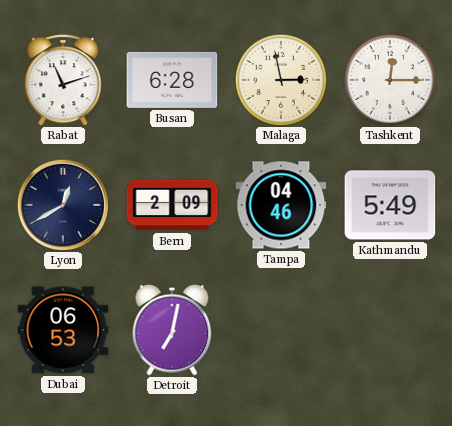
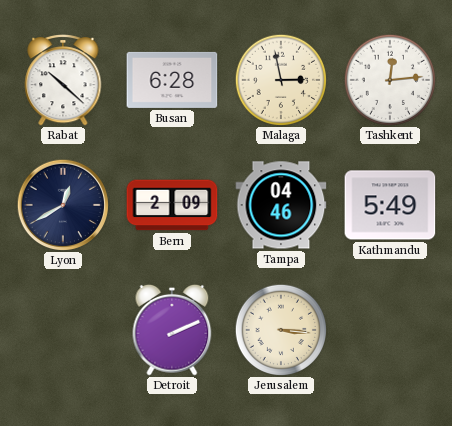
Rabat: 11:12 -> 10:22
Tashkent: 12:15 -> 12:14
Dubai: 06:53 -> none
Detroit: 7:02 -> 2:11
Jerusalem: none -> 3:16
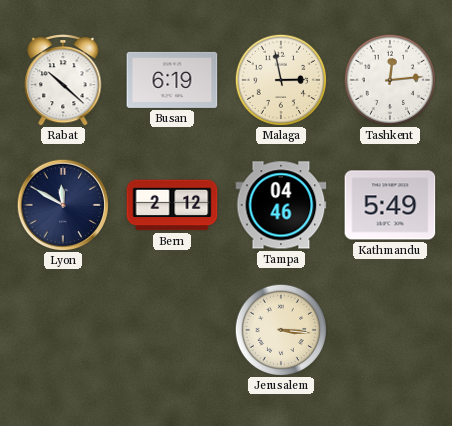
Busan: 6:28 -> 6:19
Lyon: 12:40 -> 11:50
Bern: 2:09 -> 2:12
Detroit: 2:11 -> none
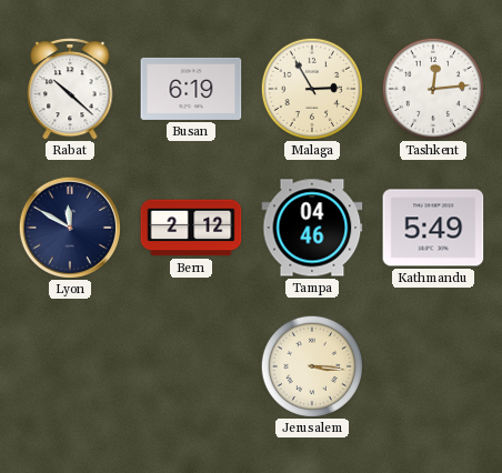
Malaga: 2:58 -> 2:55
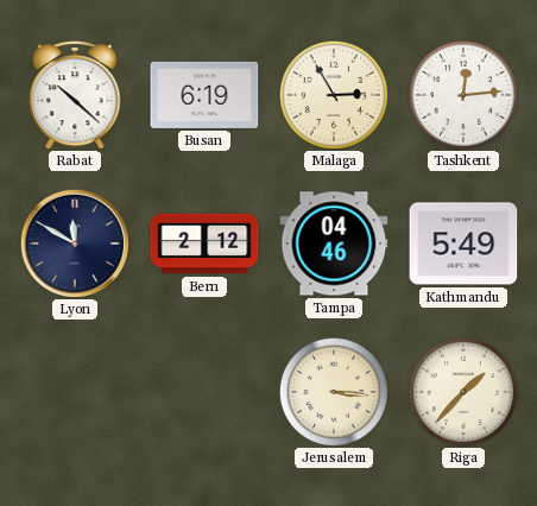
Riga: none -> 1:37
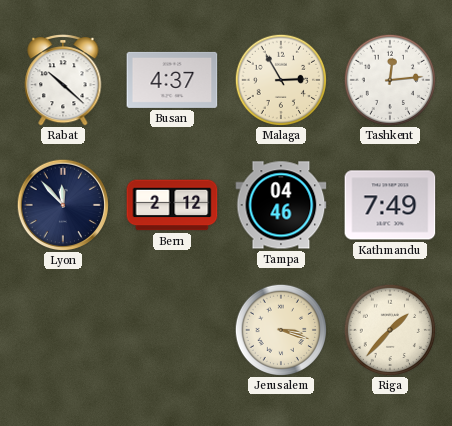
Busan: 6:19 -> 4:37
Lyon: 11:50 -> 11:53
Kathmandu: 5:49 -> 7:49
Jerusalem: 3:16 -> 3:18
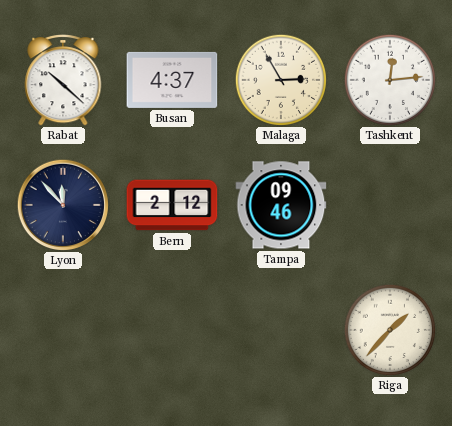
Tampa: 04:46 -> 09:46
Kathmandu: 7:49 -> none
Jerusalem: 3:18 -> none
